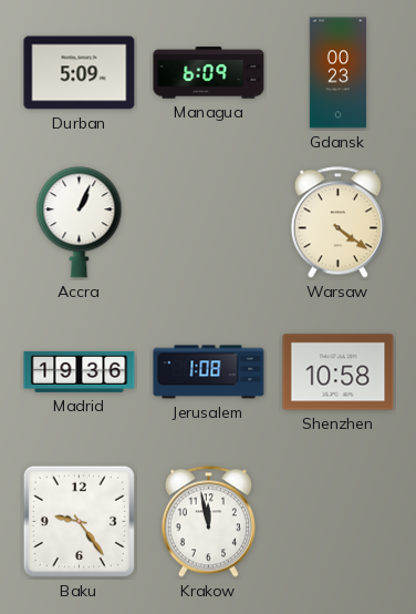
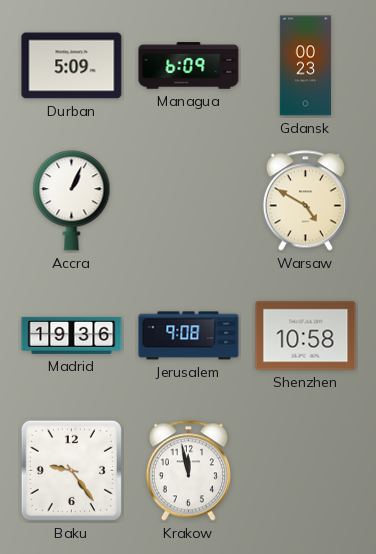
Warsaw: 4:21 -> 4:50
Jerusalem: 1:08 -> 9:08
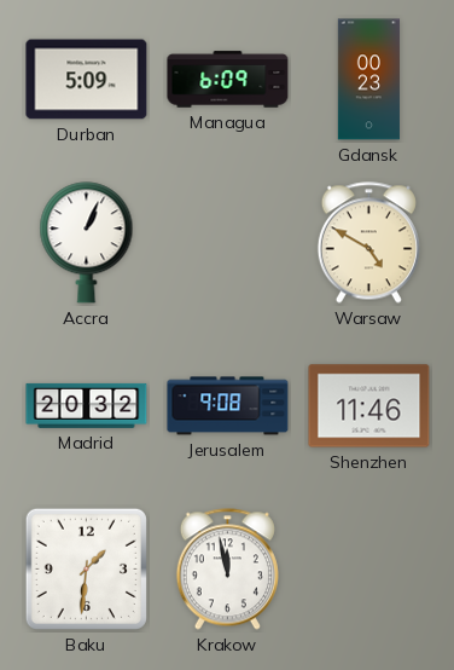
Madrid: 19:36 -> 20:32
Shenzhen: 10:58 -> 11:46
Baku: 9:24 -> 1:31
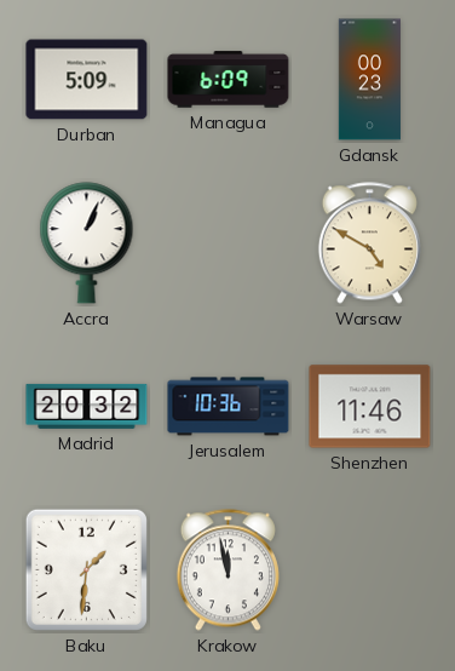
Jerusalem: 9:08 -> 10:36
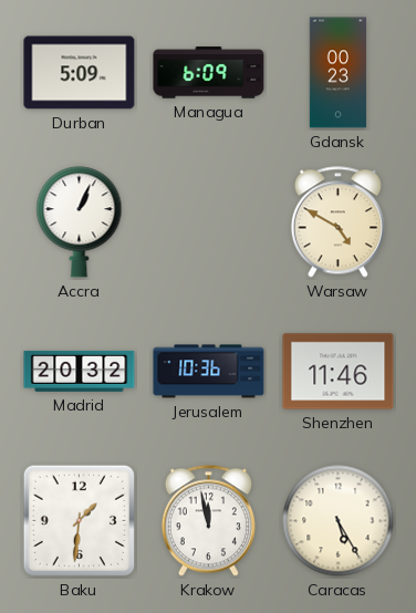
Caracas: none -> 5:25
